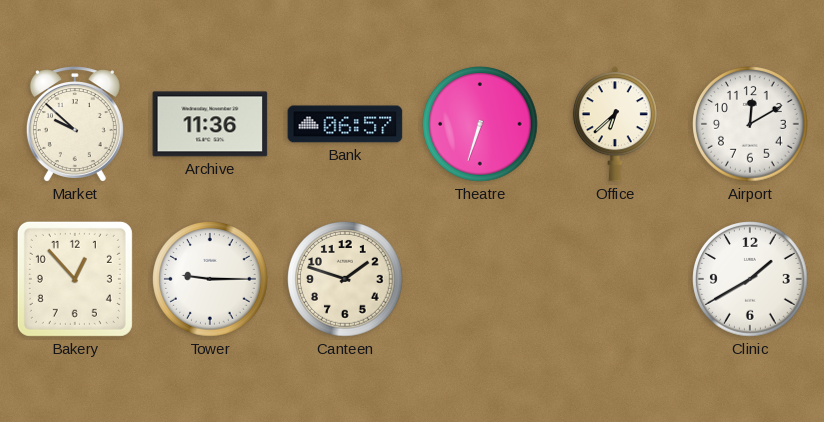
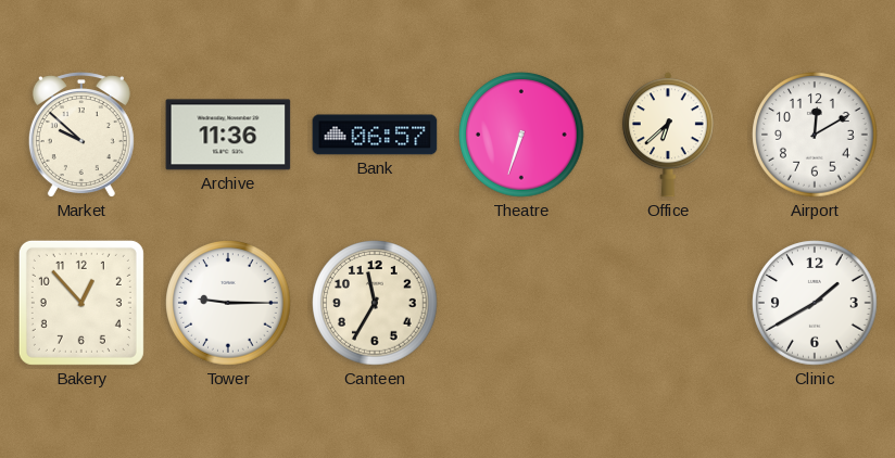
Canteen: 1:48 -> 11:35
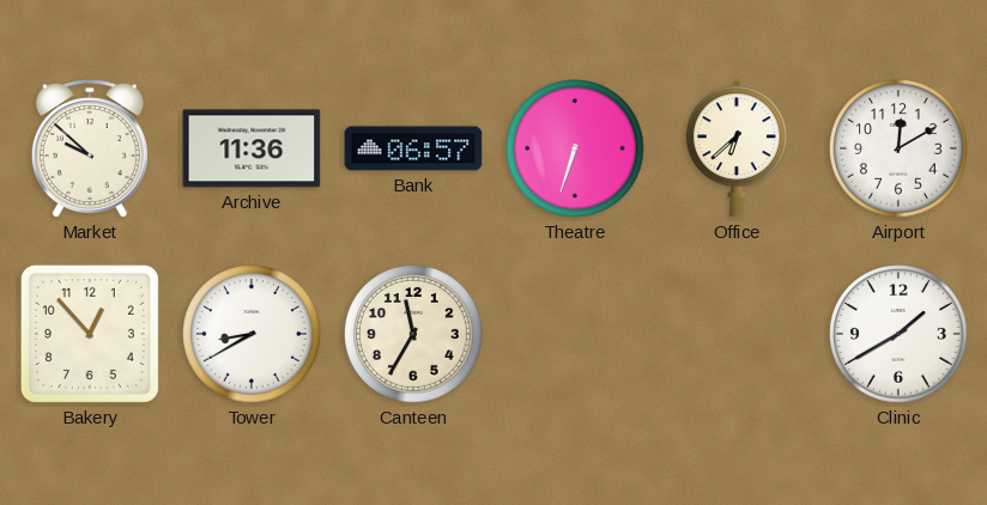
Tower: 9:15 -> 8:40
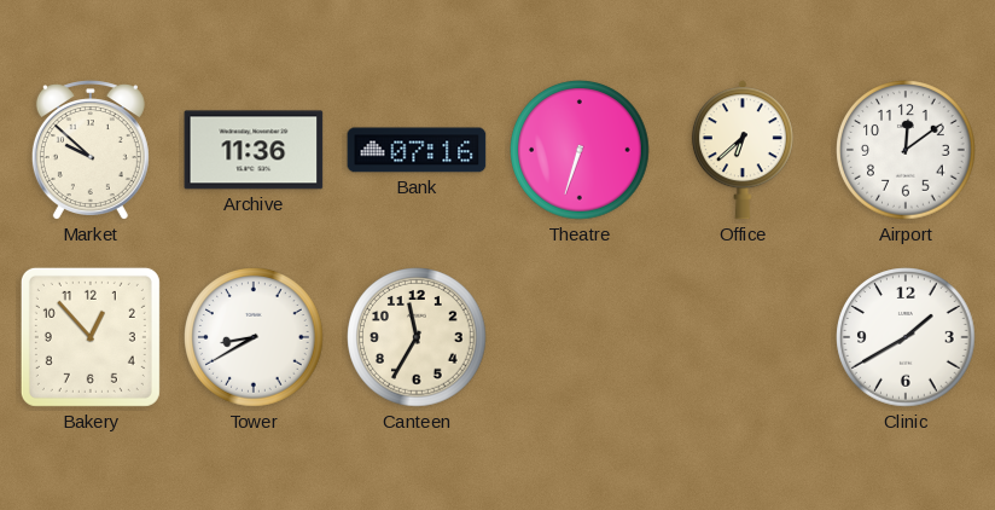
Bank: 06:57 -> 07:16
Airport: 12:10 -> 12:09
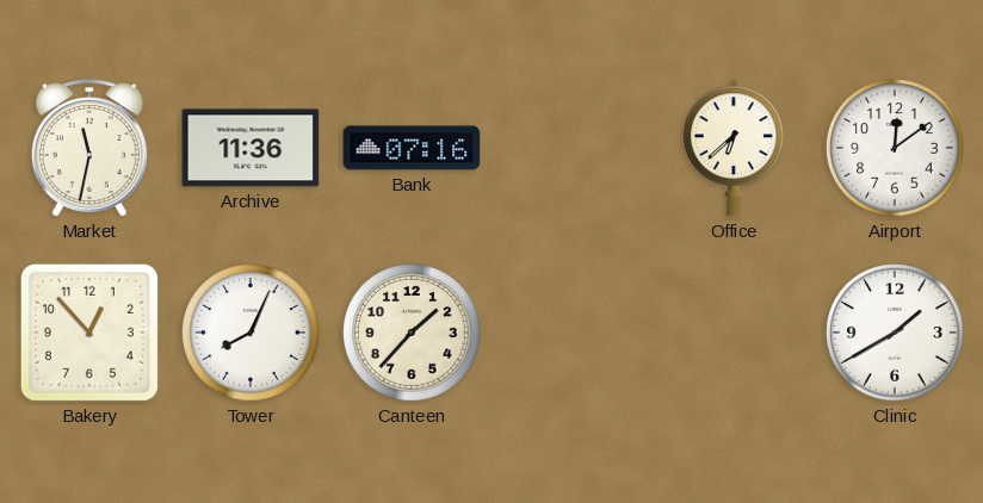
Market: 9:52 -> 11:32
Theatre: 6:33 -> none
Tower: 8:40 -> 8:04
Canteen: 11:35 -> 1:37
